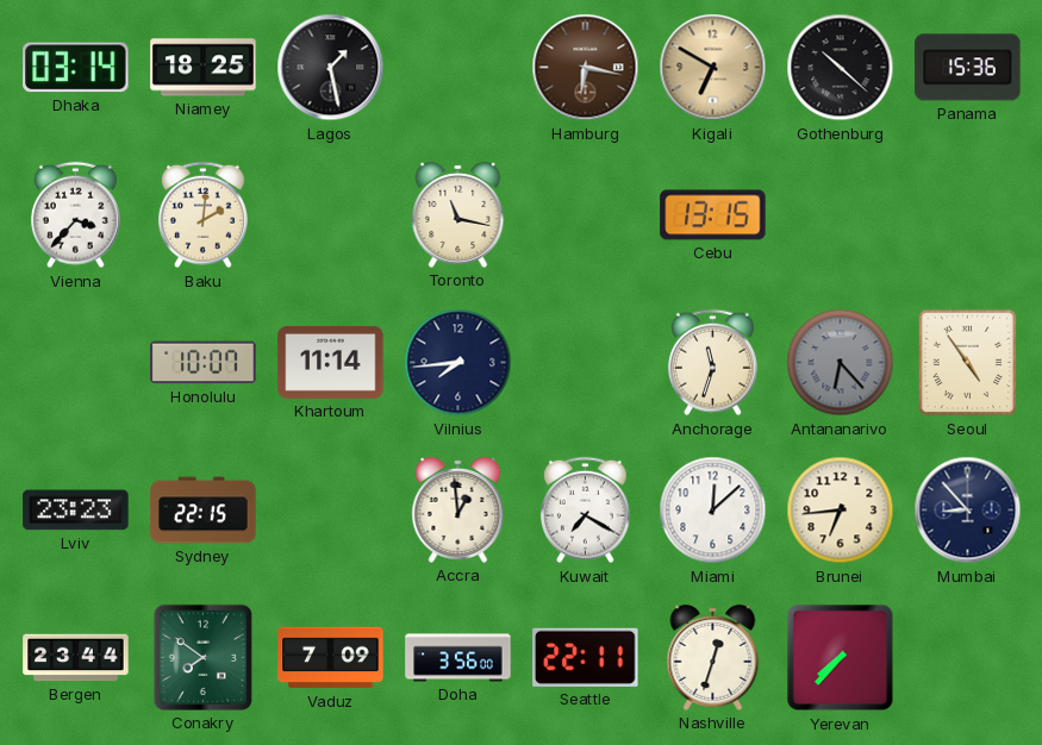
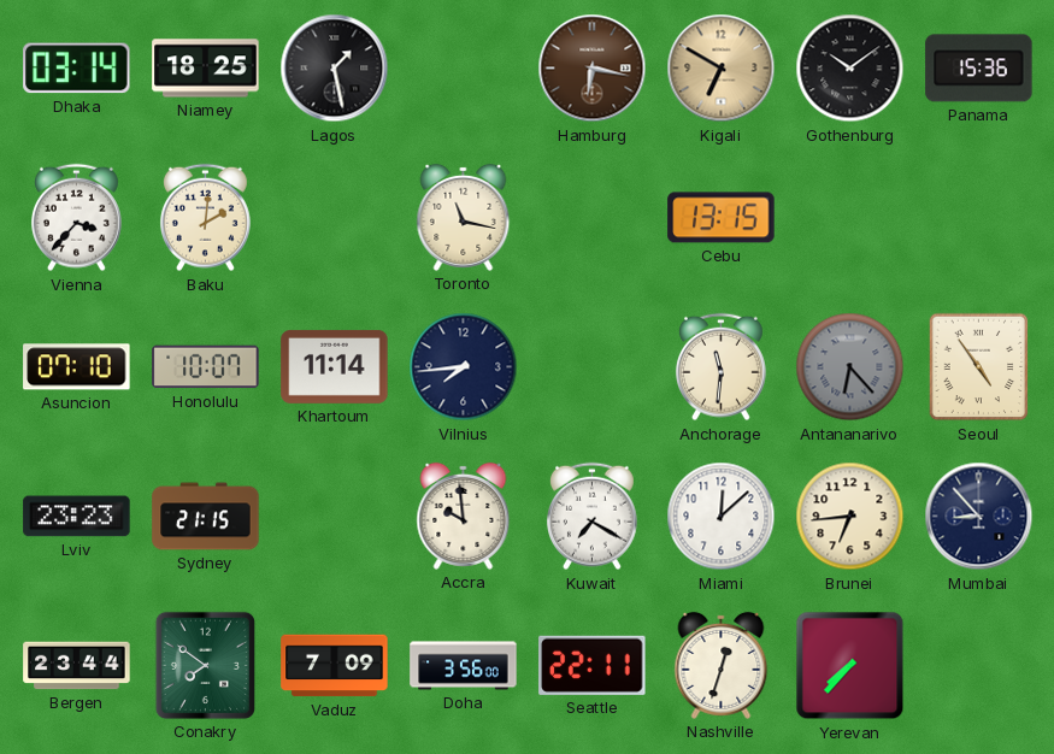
Gothenburg: 10:22 -> 10:09
Asuncion: none -> 07:10
Anchorage: 11:33 -> 11:31
Sydney: 22:15 -> 21:15
Accra: 12:59 -> 9:59
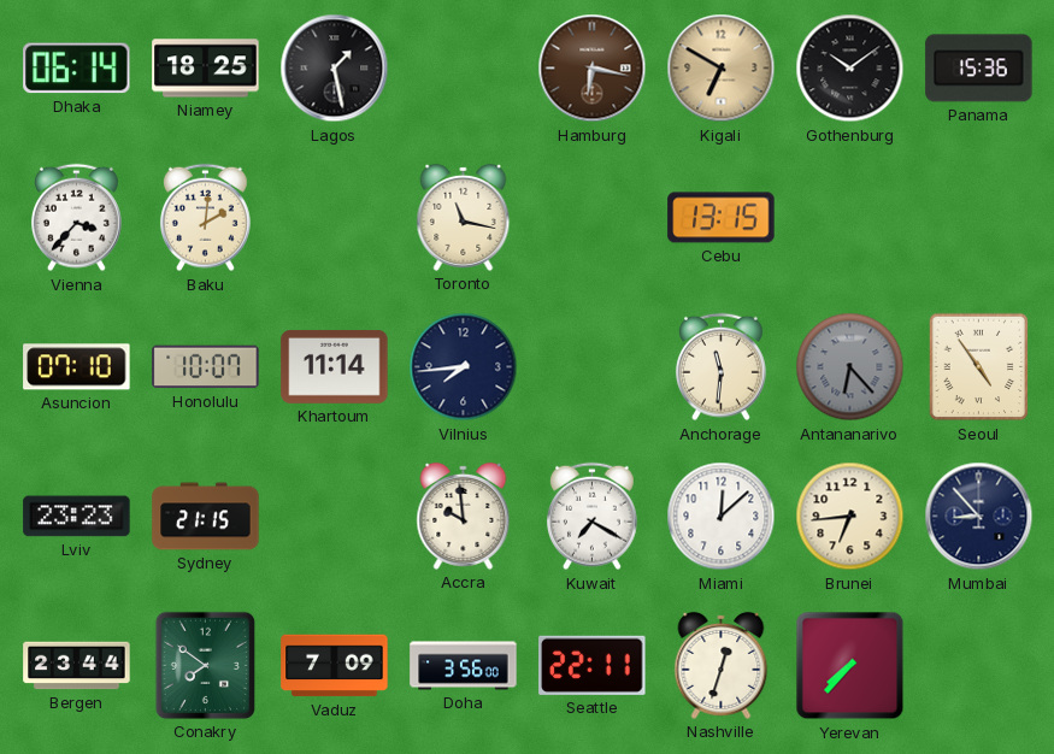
Dhaka: 03:14 -> 06:14
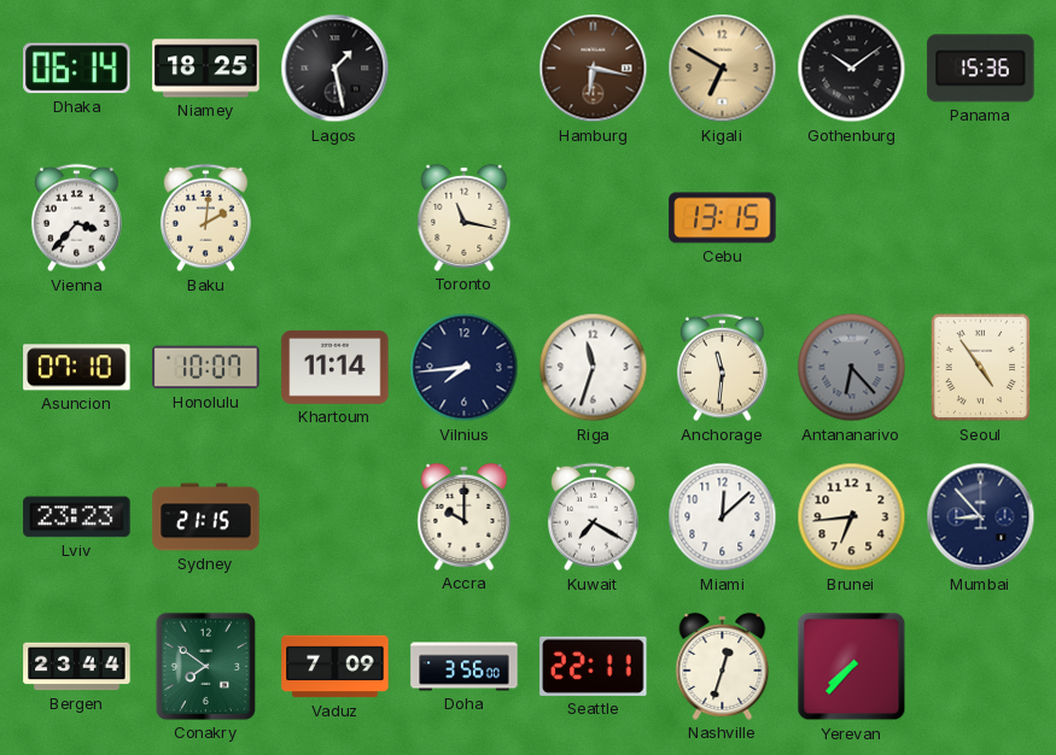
Riga: none -> 11:33
Accra: 9:59 -> 10:00
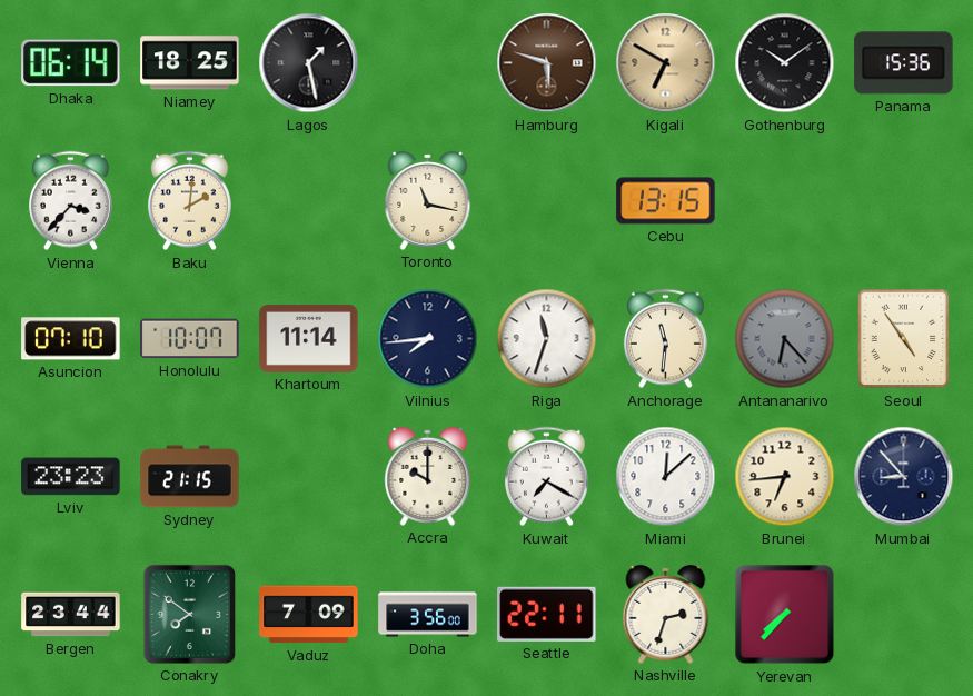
Hamburg: 6:17 -> 5:48
Nashville: 12:33 -> 2:33
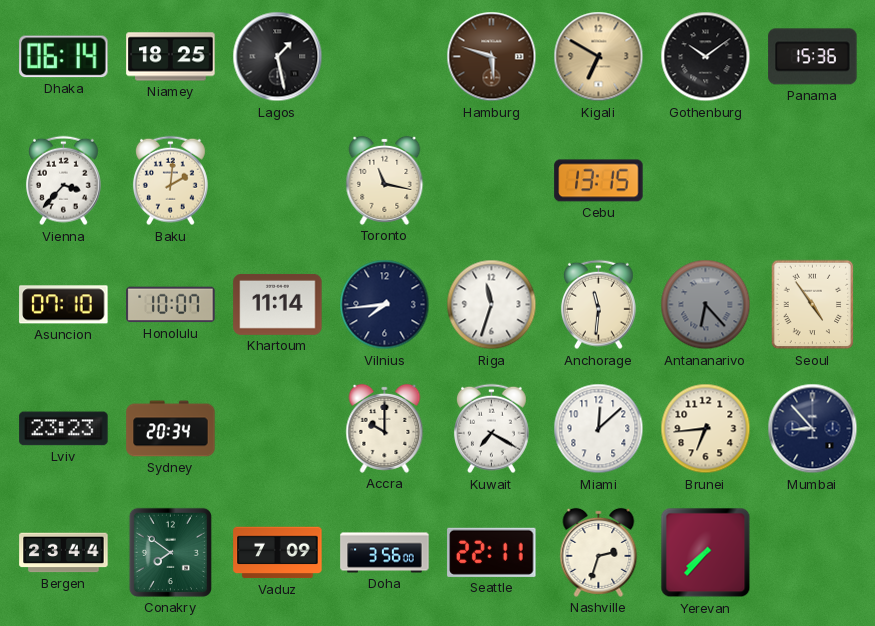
Sydney: 21:15 -> 20:34
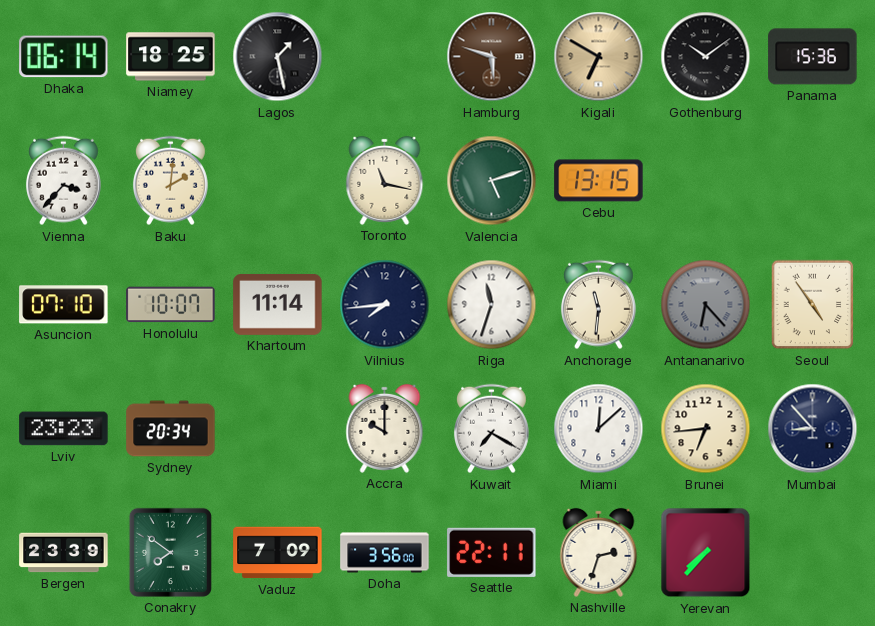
Valencia: none -> 5:12
Bergen: 23:44 -> 23:39
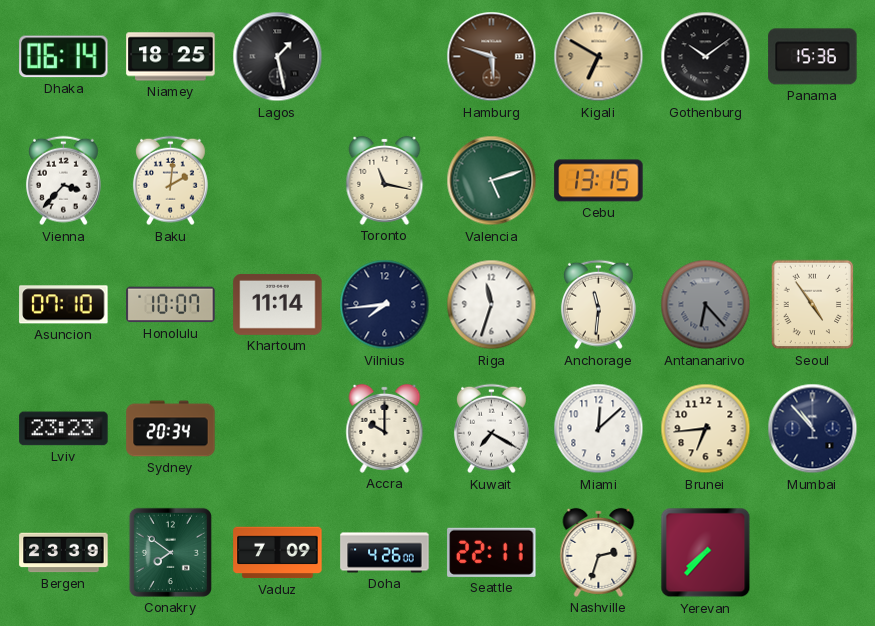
Mumbai: 8:53 -> 10:53
Doha: 3:56 -> 4:26
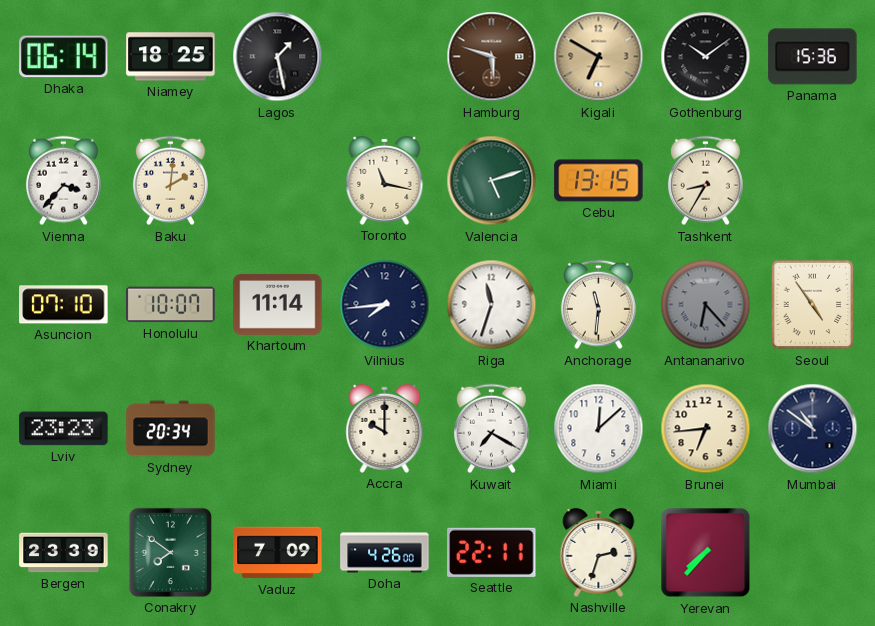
Tashkent: none -> 8:35
Mumbai: 10:53 -> 10:51
